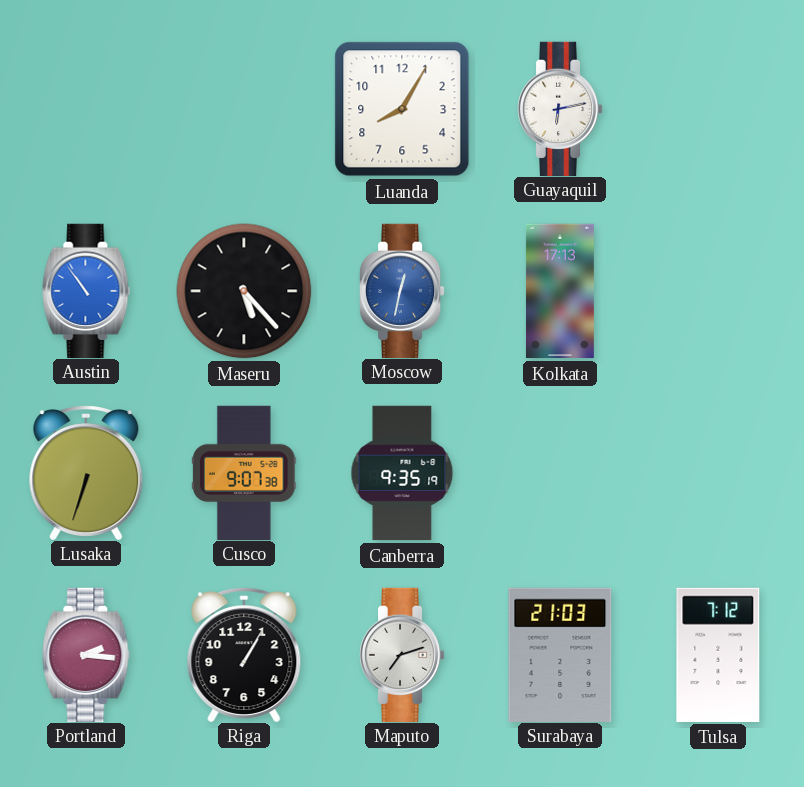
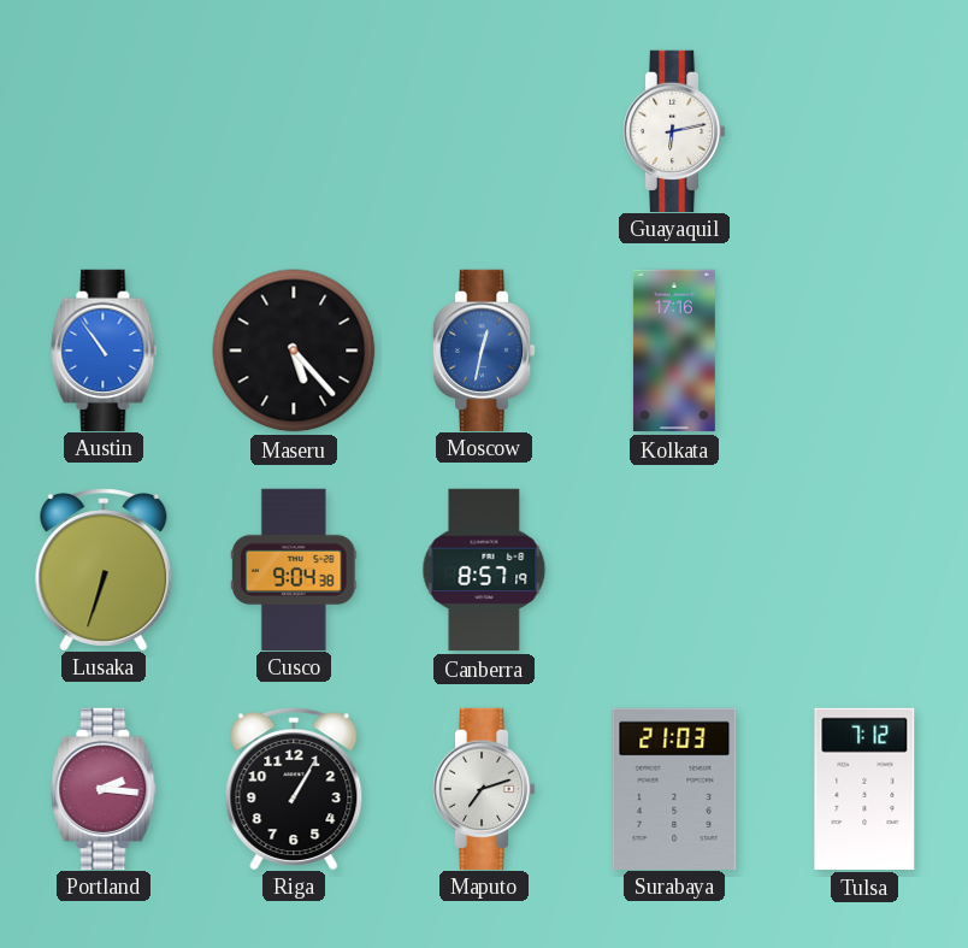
Luanda: 8:05 -> none
Kolkata: 17:13 -> 17:16
Cusco: 9:07 -> 9:04
Canberra: 9:35 -> 8:57
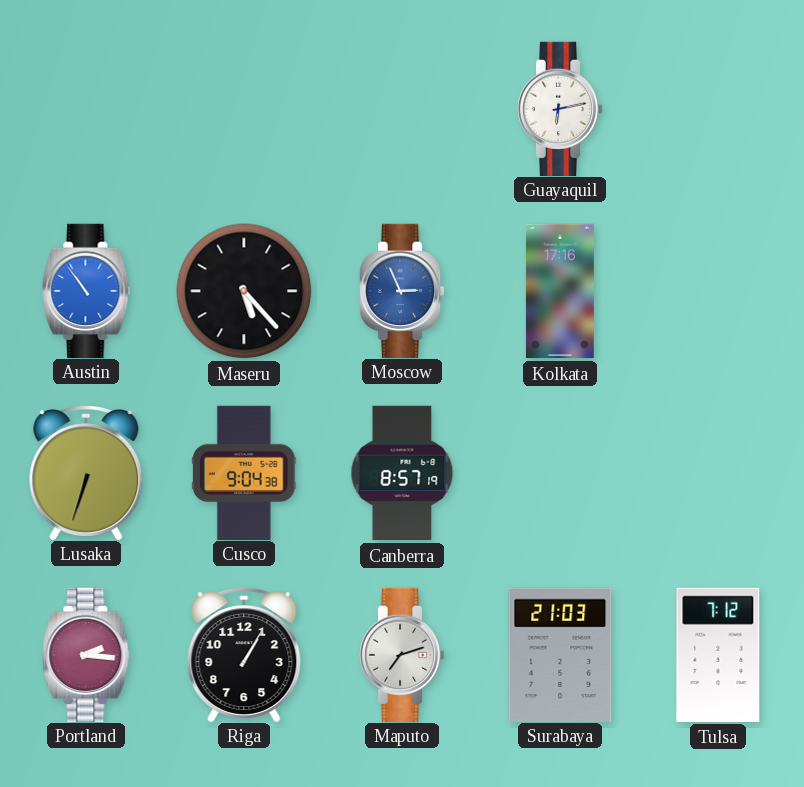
Moscow: 12:32 -> 2:56
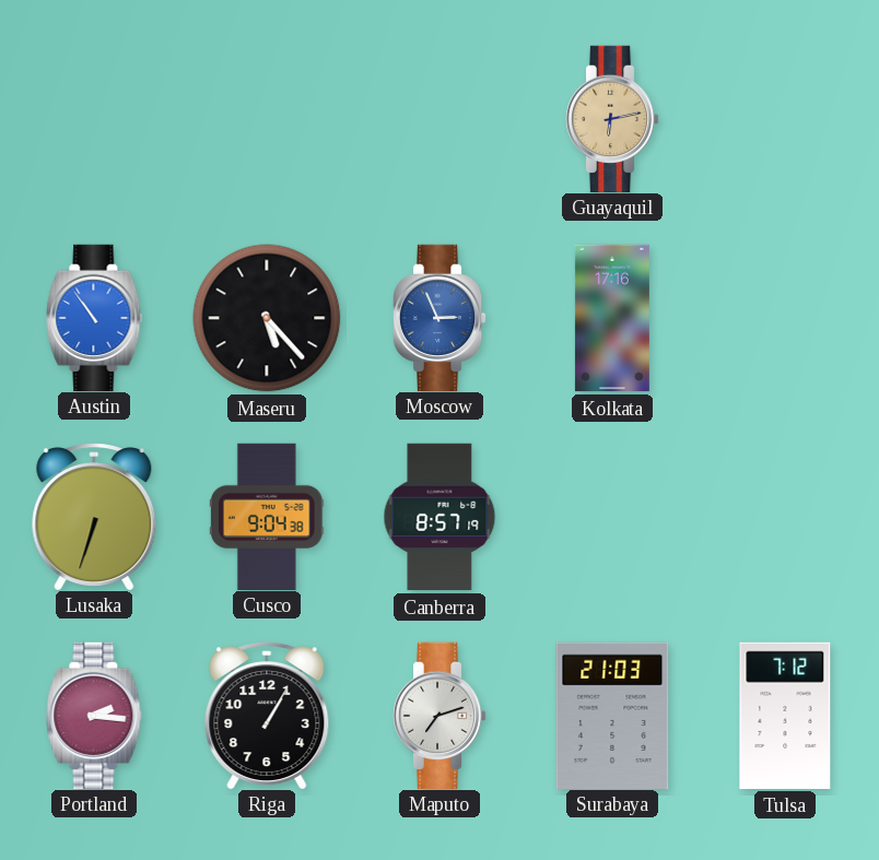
Guayaquil dial: white -> champagne
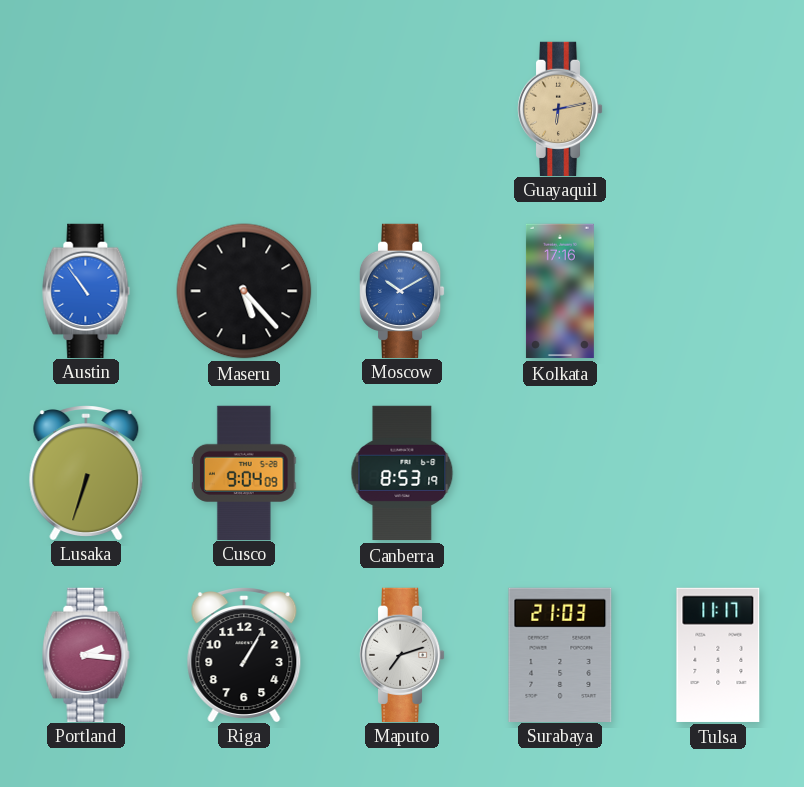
Moscow: 2:56 -> 10:10
Cusco: 9:04:38 -> 9:04:09
Canberra: 8:57 -> 8:53
Tulsa: 7:12 -> 11:17
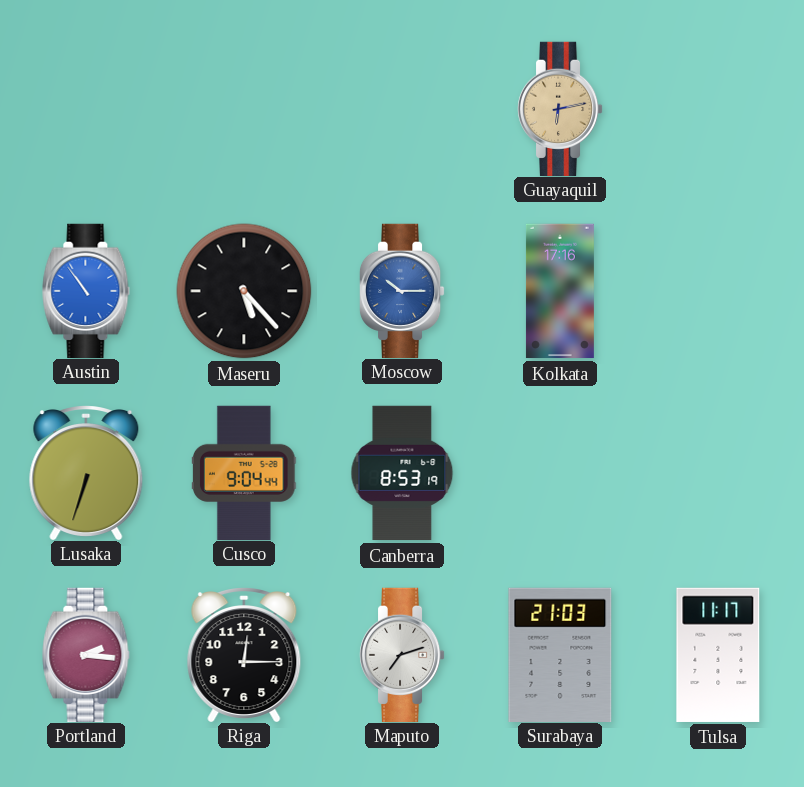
Moscow: 10:10 -> 10:15
Cusco: 9:04:09 -> 9:04:44
Riga: 1:05 -> 12:15
